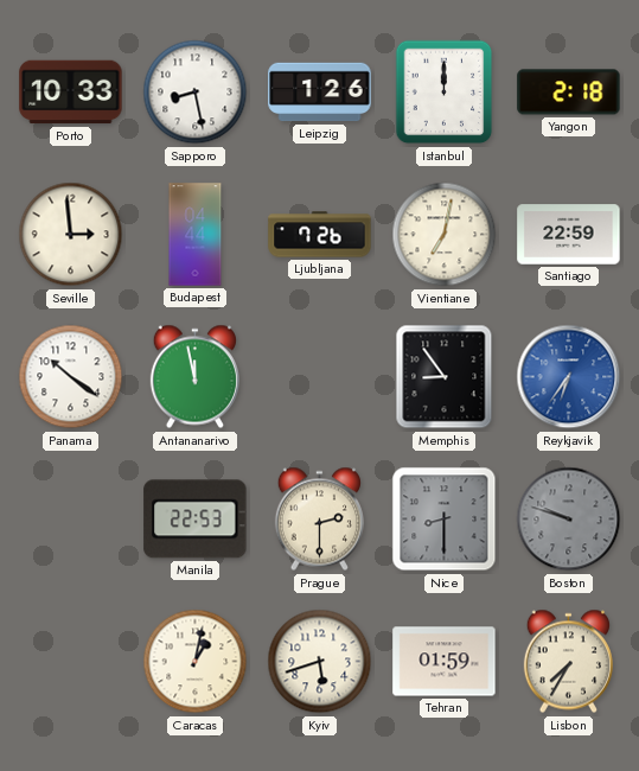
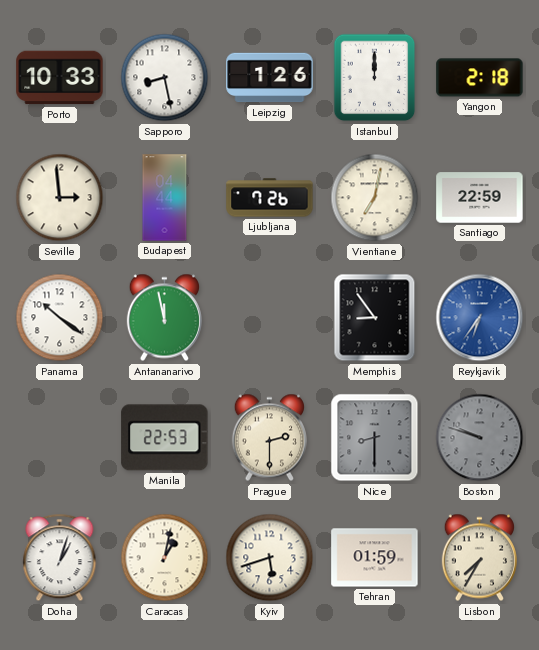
Doha: none -> 1:03
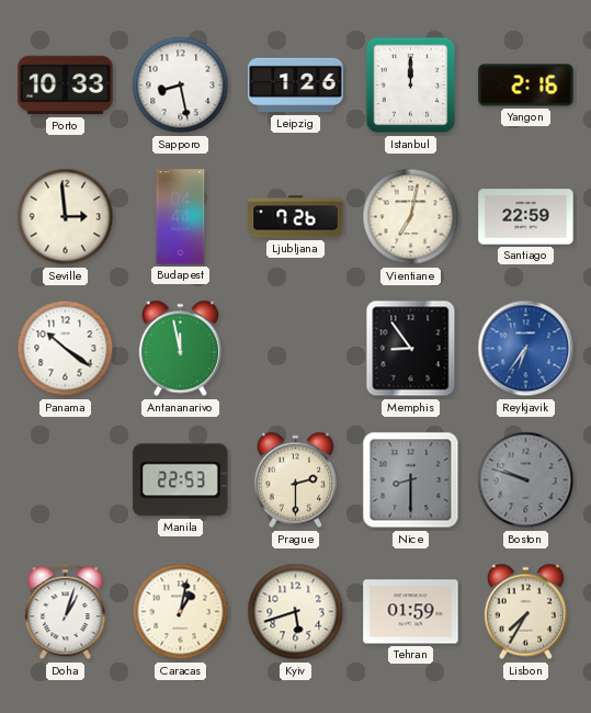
Yangon: 2:18 -> 2:16
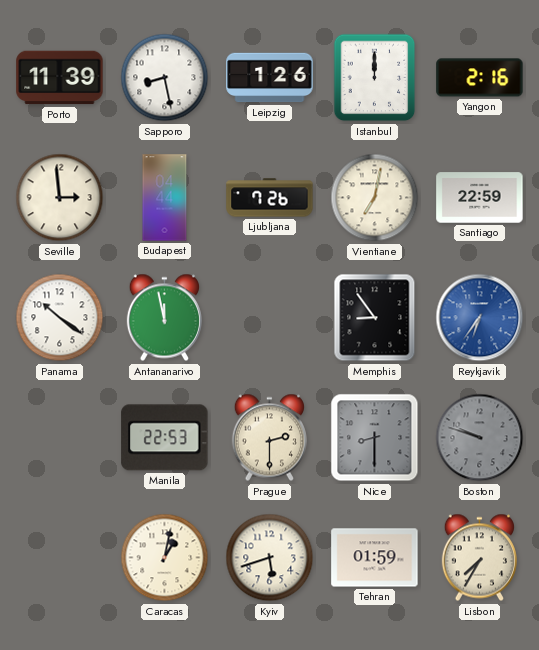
Porto: 10:33 -> 11:39
Doha: 1:03 -> none
